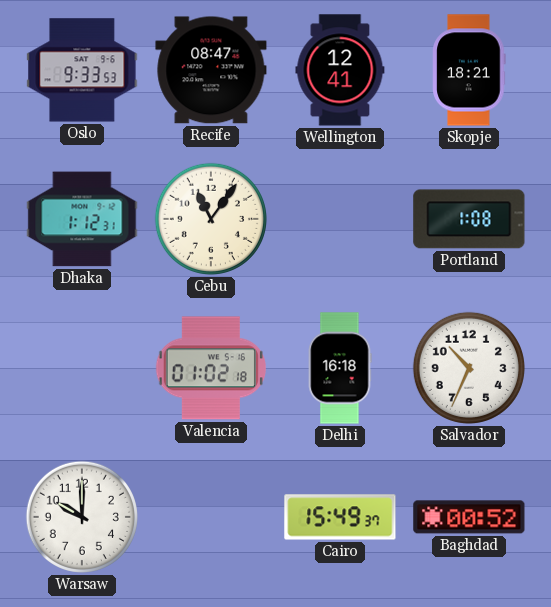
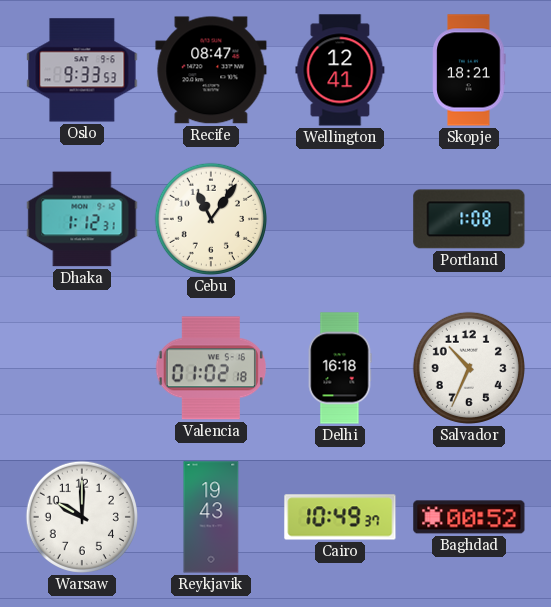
Reykjavik: none -> 19:43
Cairo: 15:49 -> 10:49
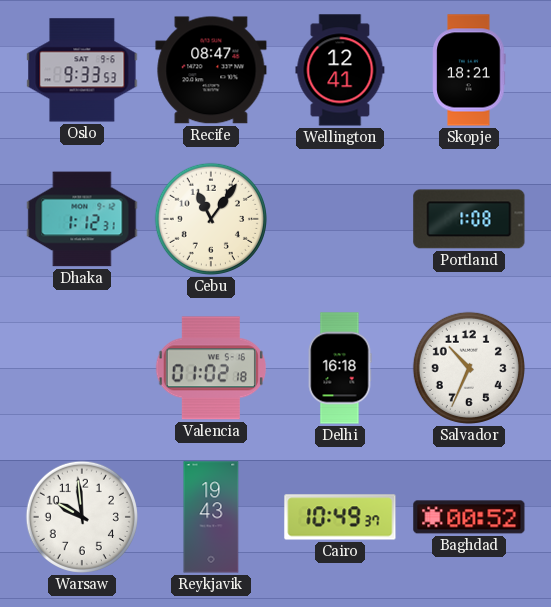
Warsaw: 10:00 -> 9:59
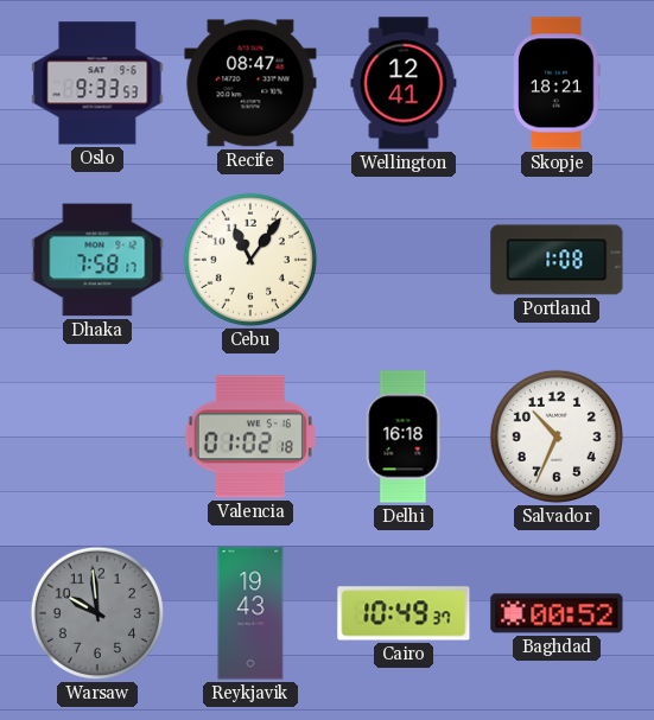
Dhaka: 1:12 -> 7:58
Warsaw dial: white -> grey
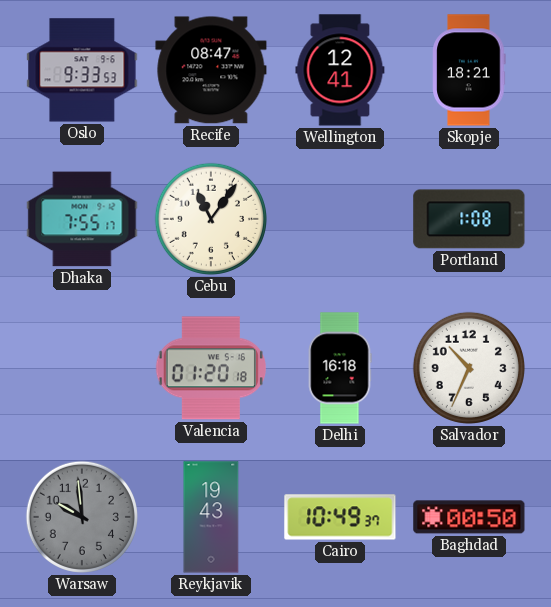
Dhaka: 7:58 -> 7:55
Valencia: 01:02 -> 01:20
Baghdad: 00:52 -> 00:50
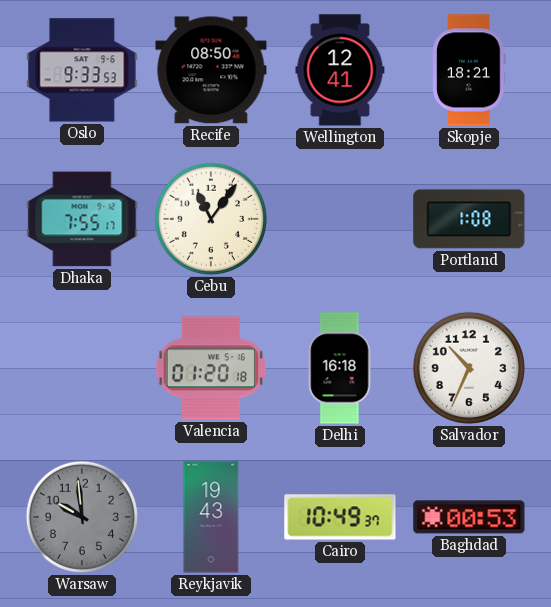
Recife: 08:47 -> 08:50
Baghdad: 00:50 -> 00:53
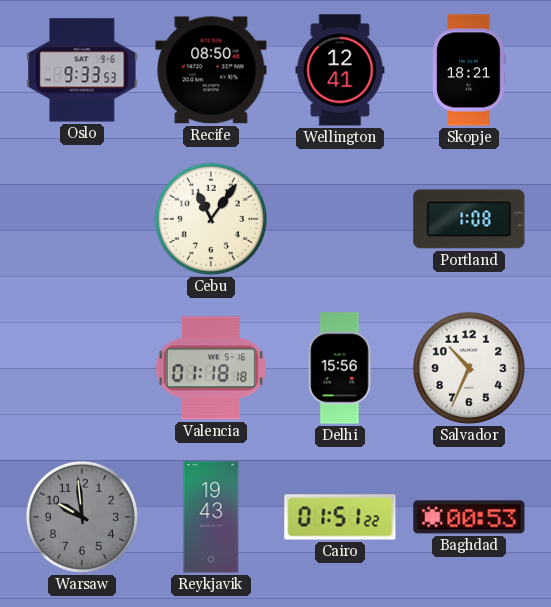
Dhaka: 7:55 -> none
Valencia: 01:20 -> 01:18
Delhi: 16:18 -> 15:56
Cairo: 10:49 -> 01:51
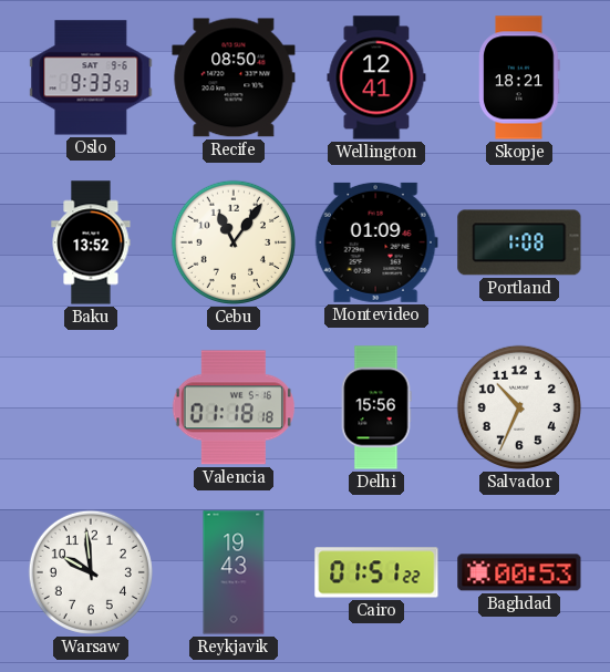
Baku: none -> 13:52
Montevideo: none -> 01:09
Warsaw dial: grey -> white
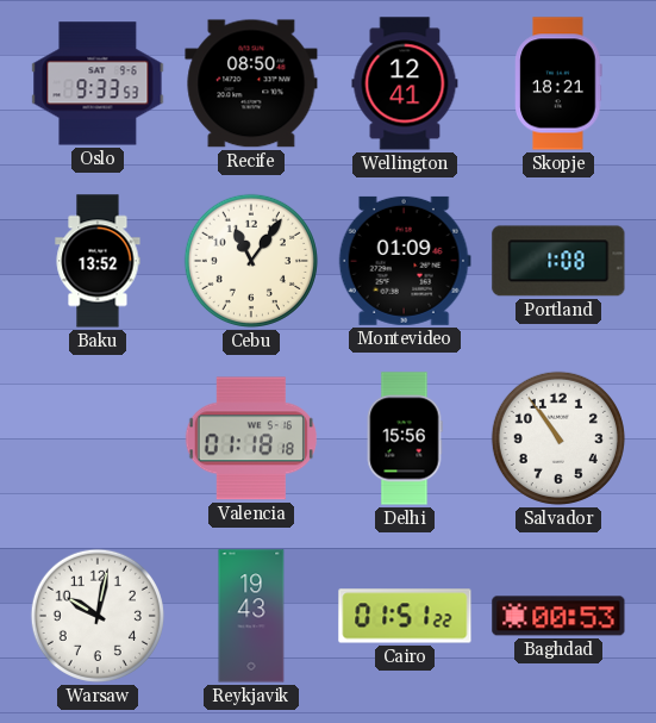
Salvador: 10:34 -> 10:54
Warsaw: 9:59 -> 10:02
